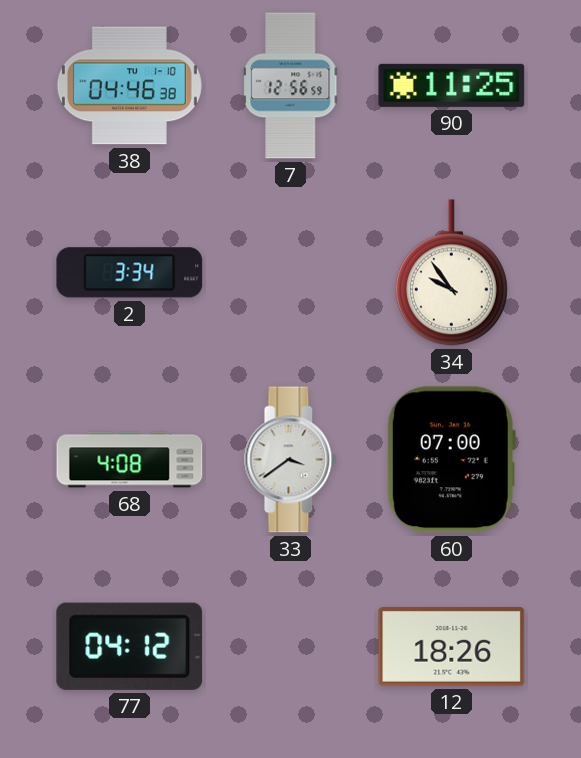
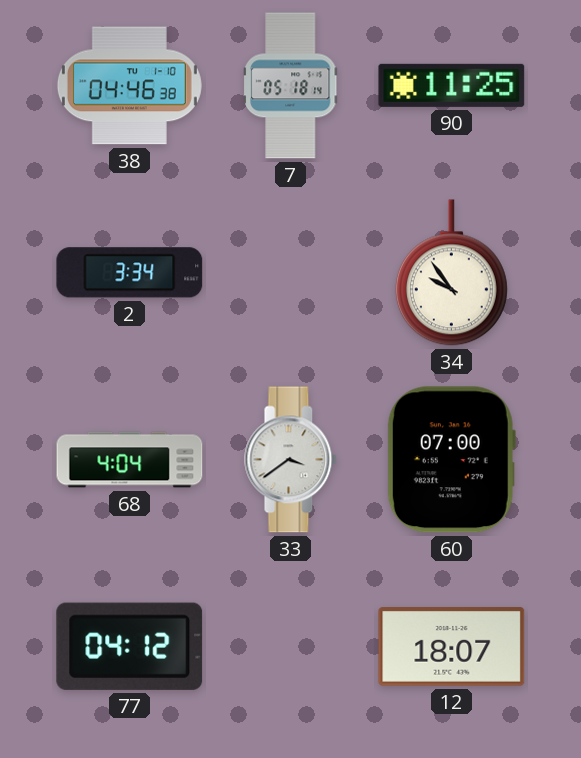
7: 12:56 -> 05:18
68: 4:08 -> 4:04
12: 18:26 -> 18:07
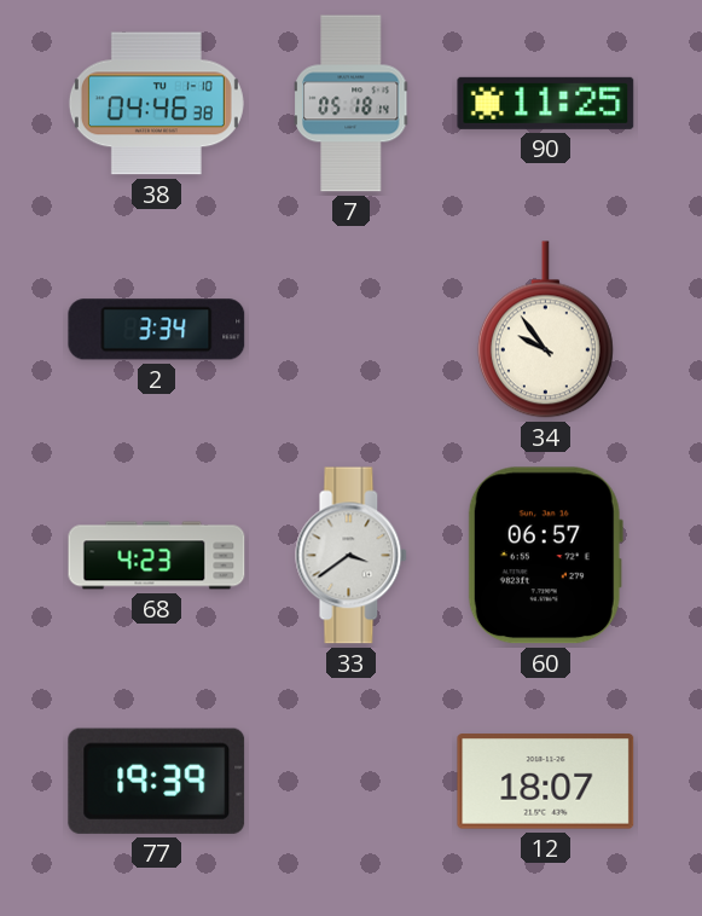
68: 4:04 -> 4:23
60: 07:00 -> 06:57
77: 04:12 -> 19:39
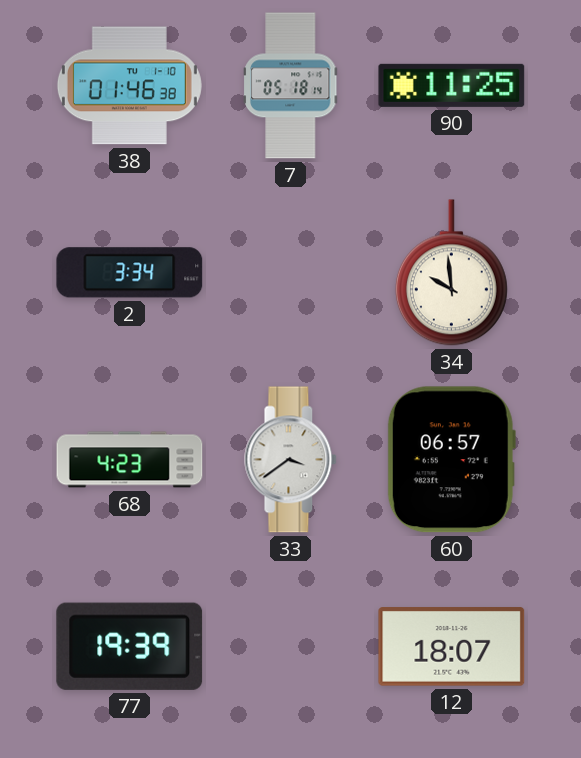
38: 04:46 -> 01:46
34: 9:54 -> 9:59
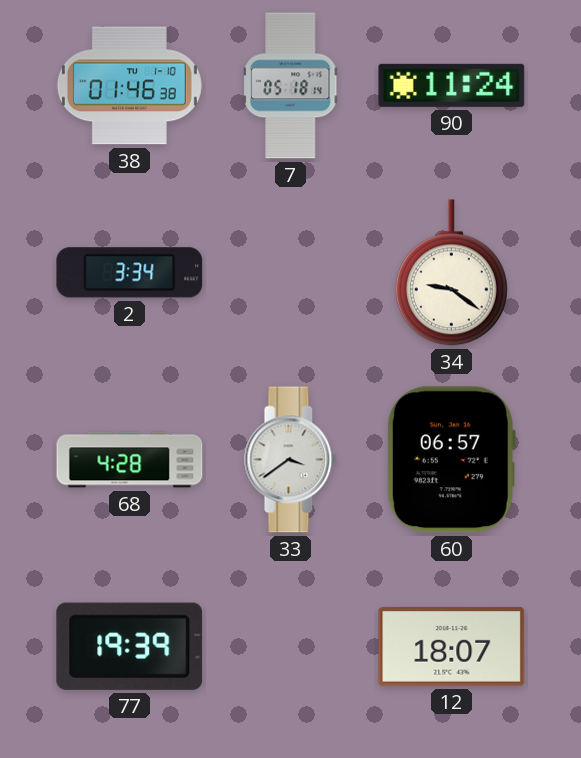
90: 11:25 -> 11:24
34: 9:59 -> 9:21
68: 4:23 -> 4:28
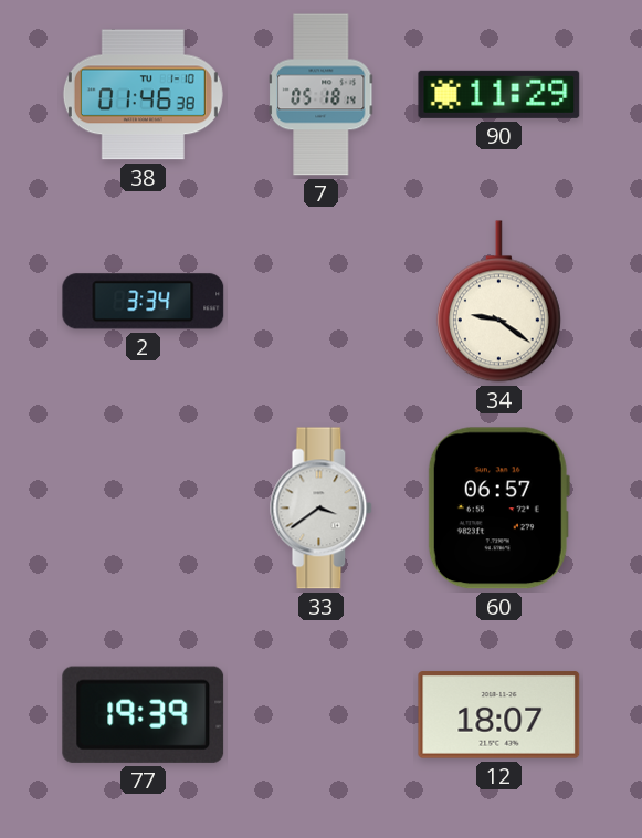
90: 11:24 -> 11:29
68: 4:28 -> none
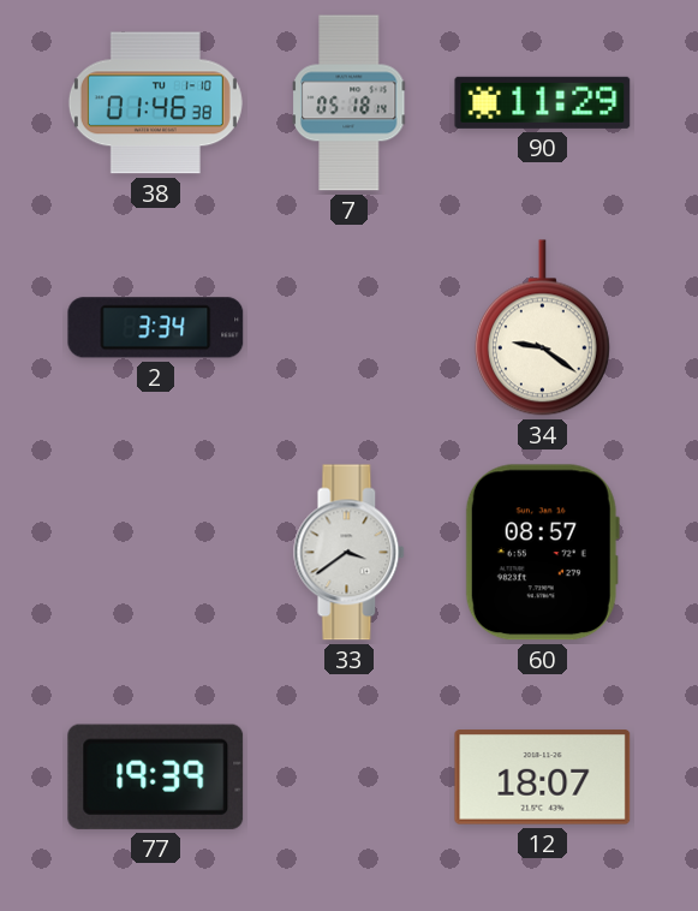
60: 06:57 -> 08:57
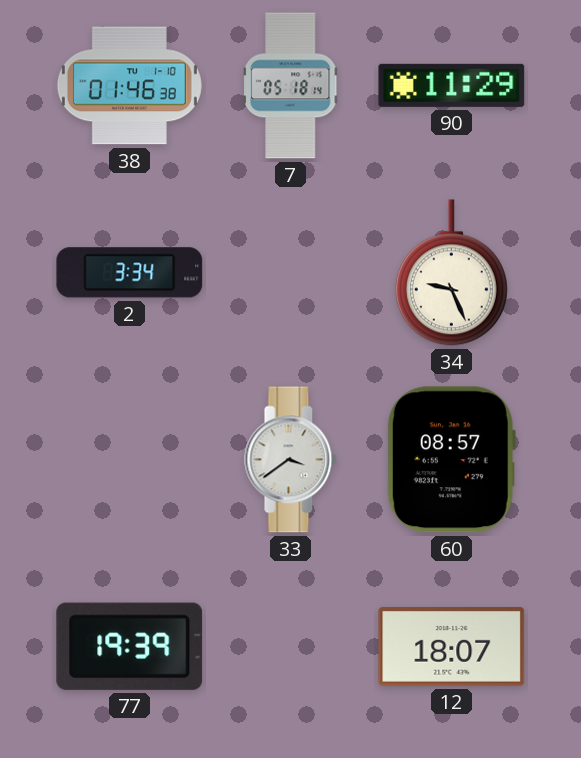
34: 9:21 -> 9:26
